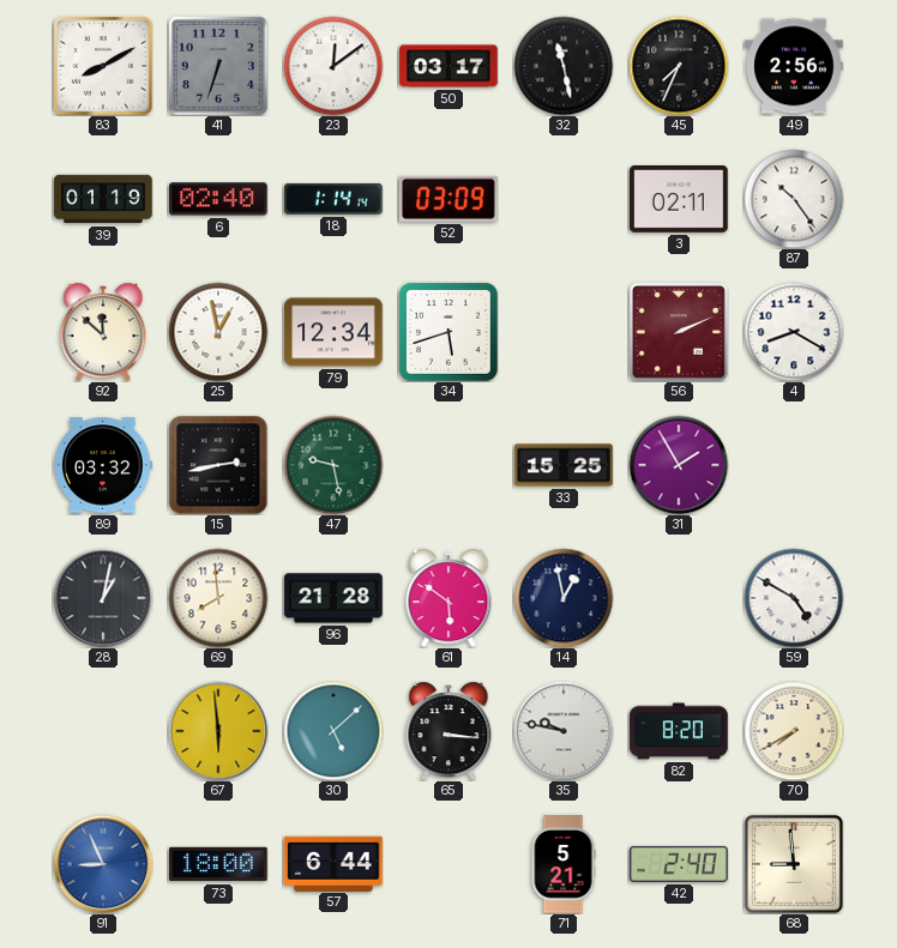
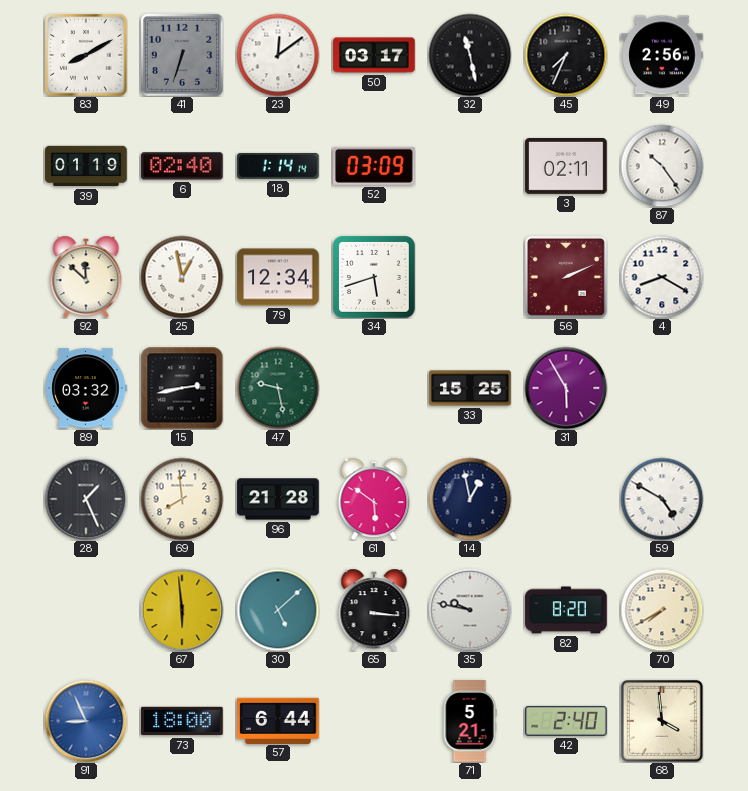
31: 1:55 -> 5:55
28: 1:02 -> 1:26
68: 8:59 -> 3:59
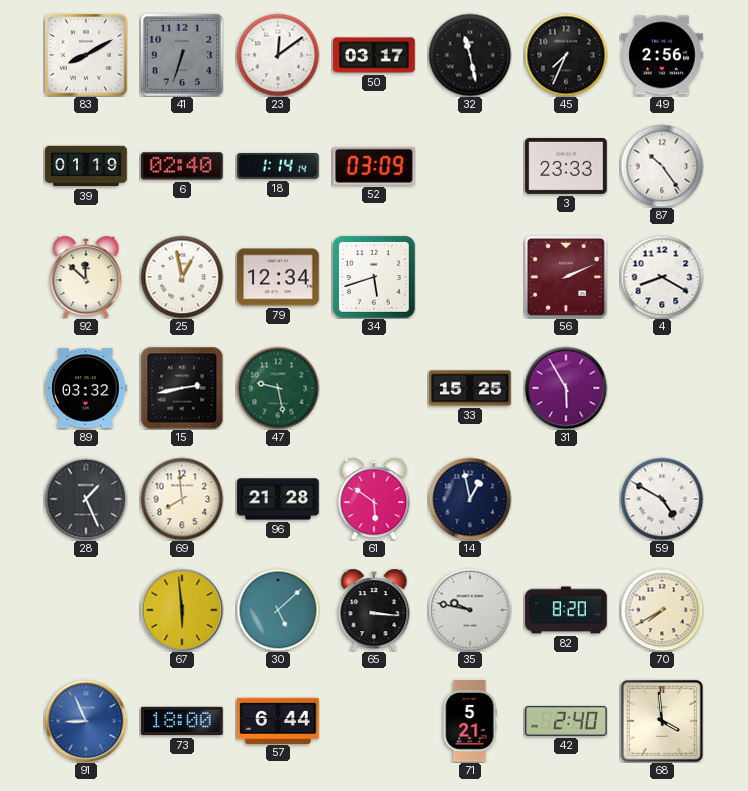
3: 02:11 -> 23:33
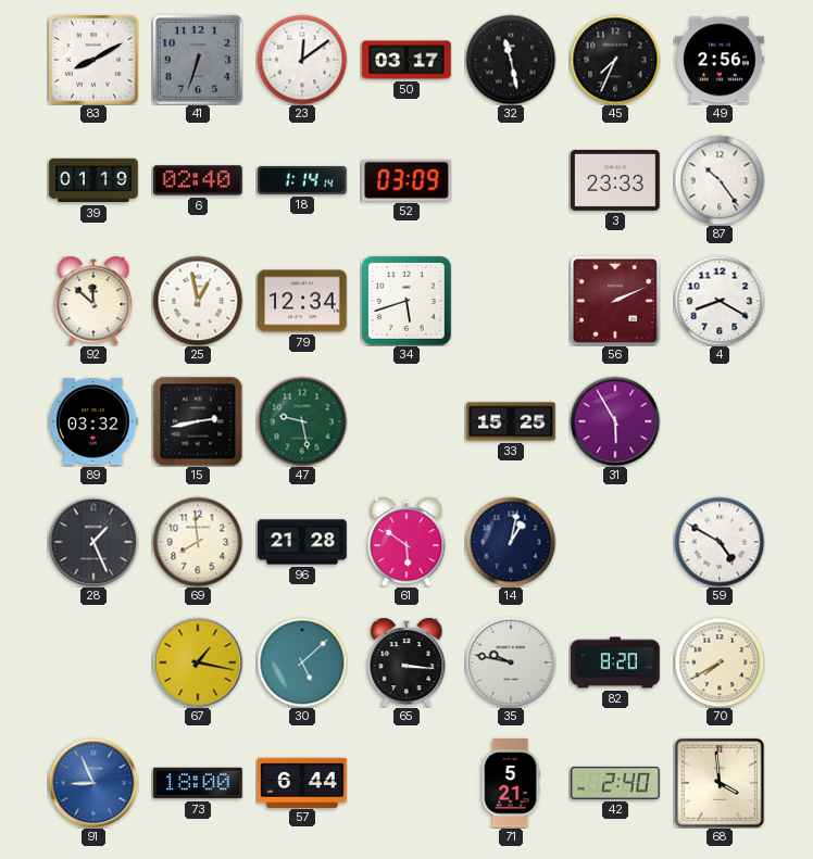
14: 12:58 -> 1:02
67: 5:59 -> 1:17
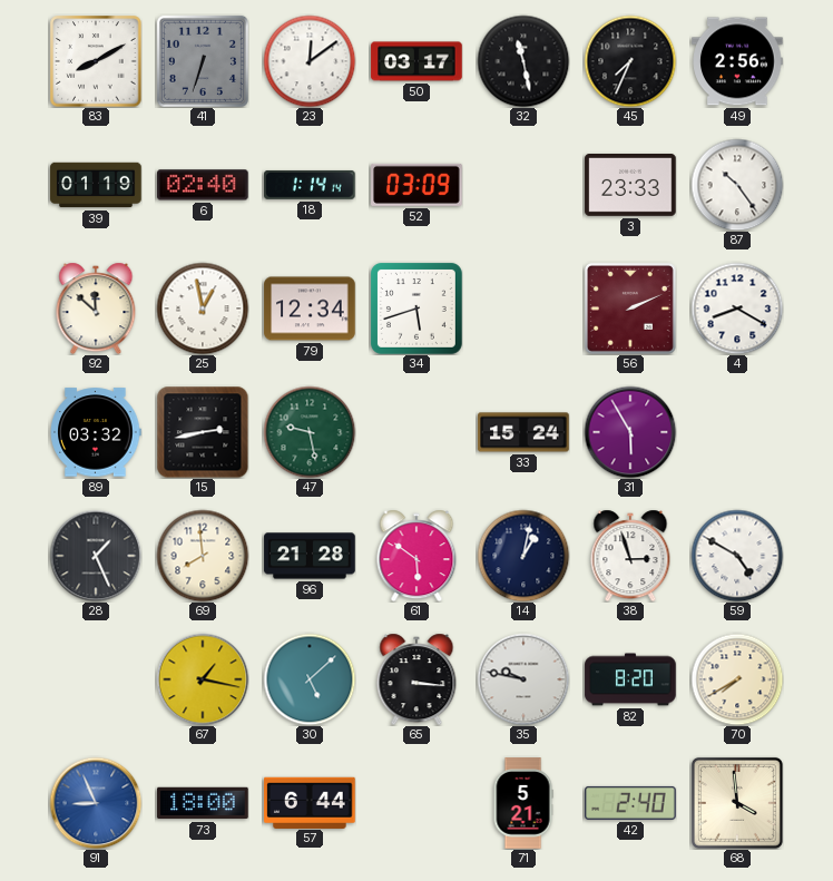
33: 15:25 -> 15:24
38: none -> 2:57
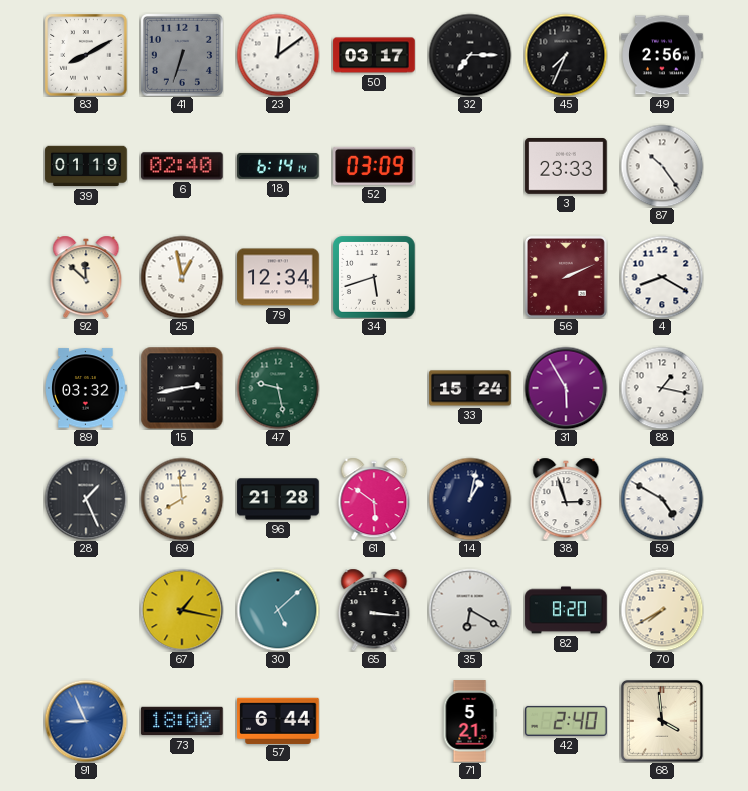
32: 11:28 -> 7:15
18: 1:14 -> 6:14
88: none -> 1:17
35: 9:47 -> 6:20
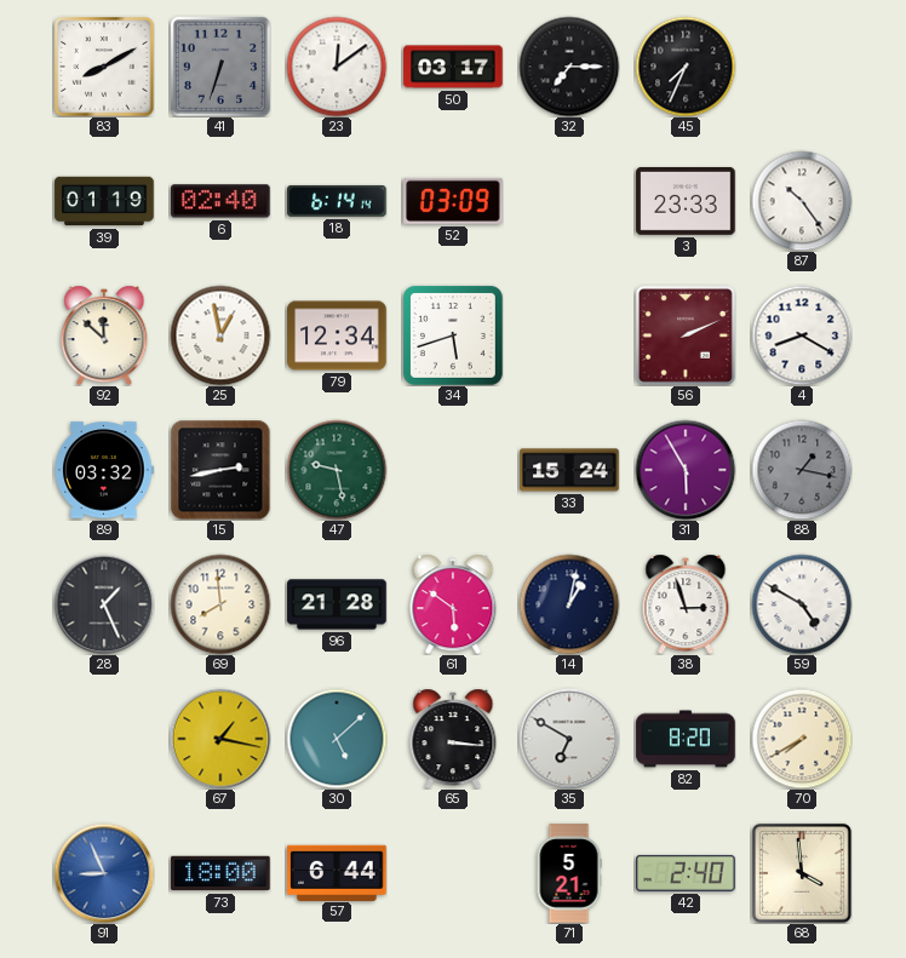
49: 2:56 -> none
88 dial: white -> grey
35: 6:20 -> 6:50
